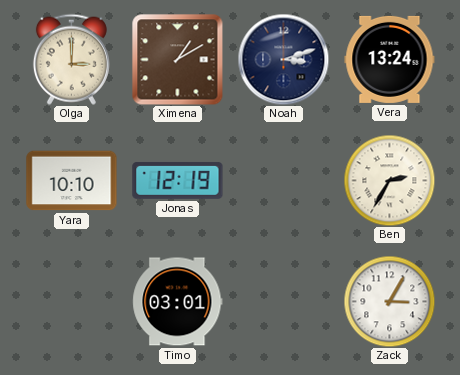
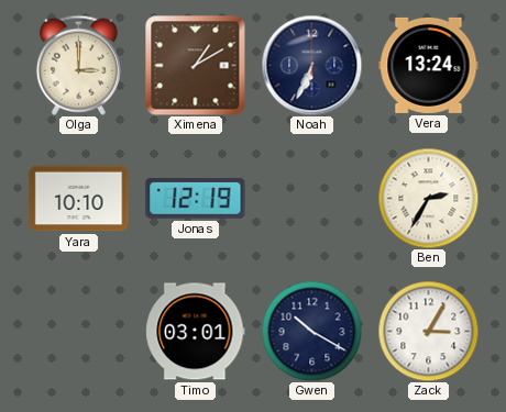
Noah: 3:12 -> 6:34
Gwen: none -> 10:20
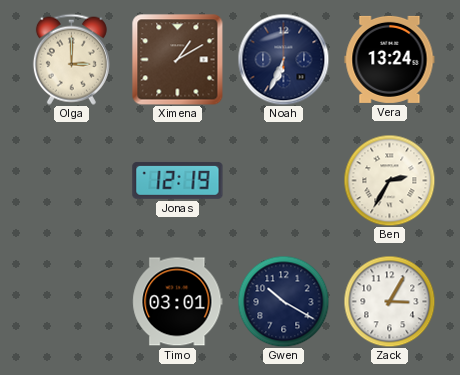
Yara: 10:10 -> none
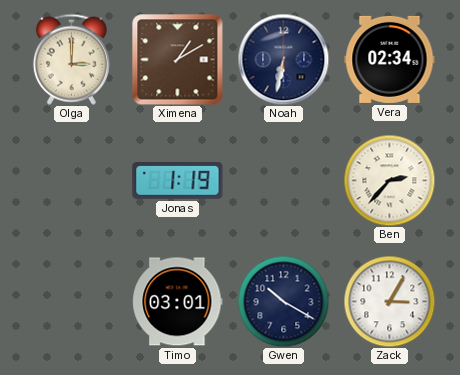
Noah: 6:34 -> 6:32
Vera: 13:24 -> 02:34
Jonas: 12:19 -> 1:19
Ben: 2:35 -> 2:37
